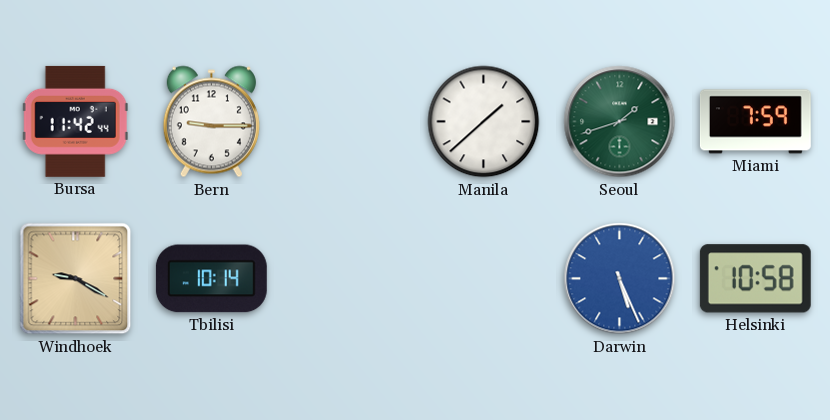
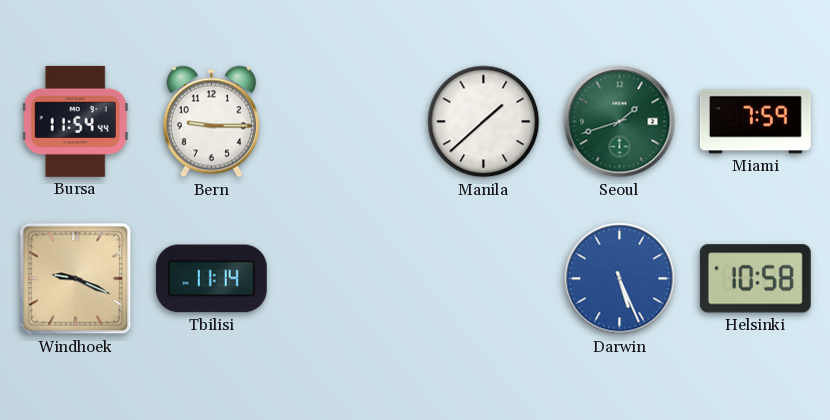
Bursa: 11:42 -> 11:54
Windhoek: 9:20 -> 9:19
Tbilisi: 10:14 -> 11:14
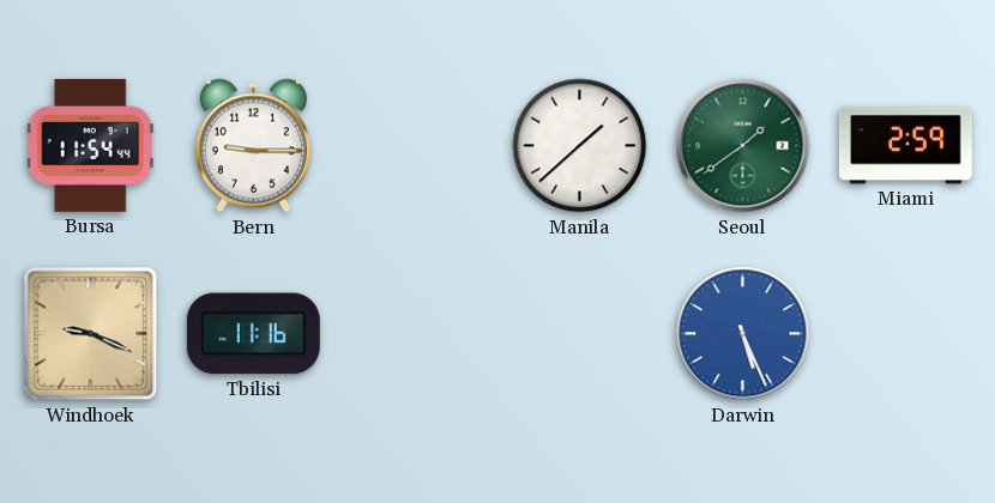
Seoul: 1:42 -> 1:39
Miami: 7:59 -> 2:59
Tbilisi: 11:14 -> 11:16
Helsinki: 10:58 -> none
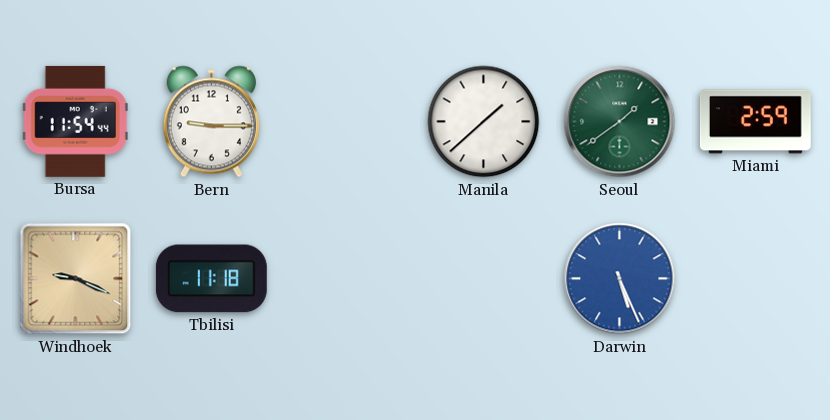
Tbilisi: 11:16 -> 11:18
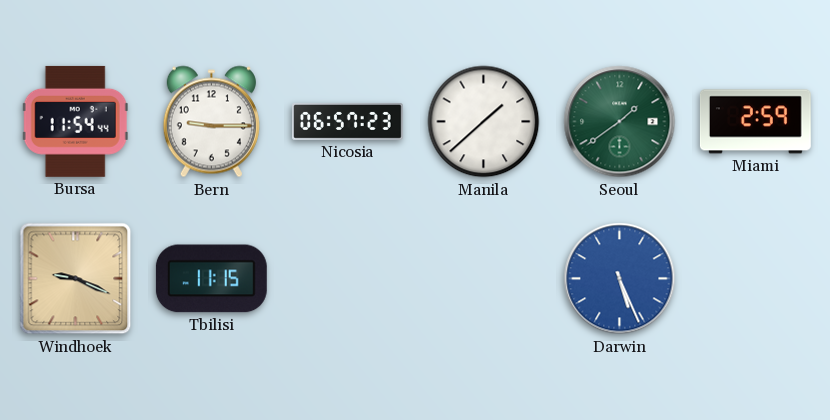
Nicosia: none -> 06:57
Tbilisi: 11:18 -> 11:15
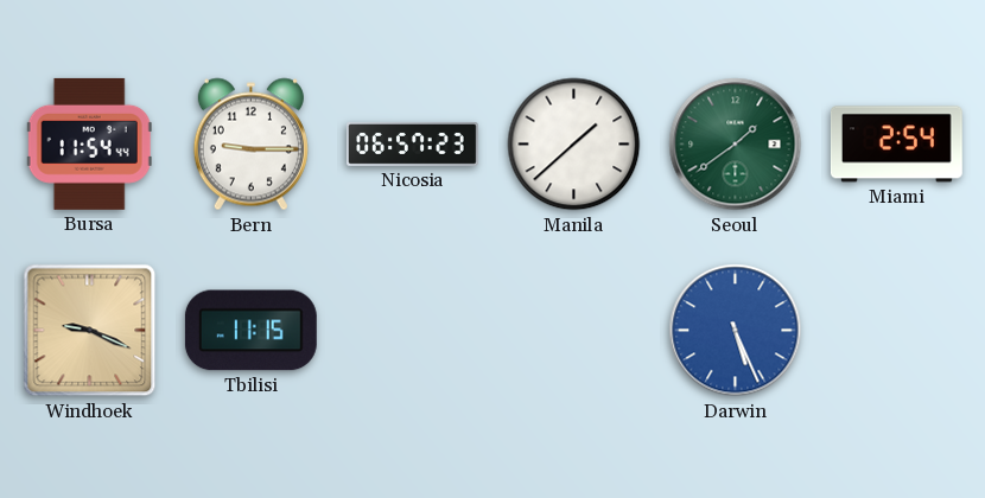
Miami: 2:59 -> 2:54
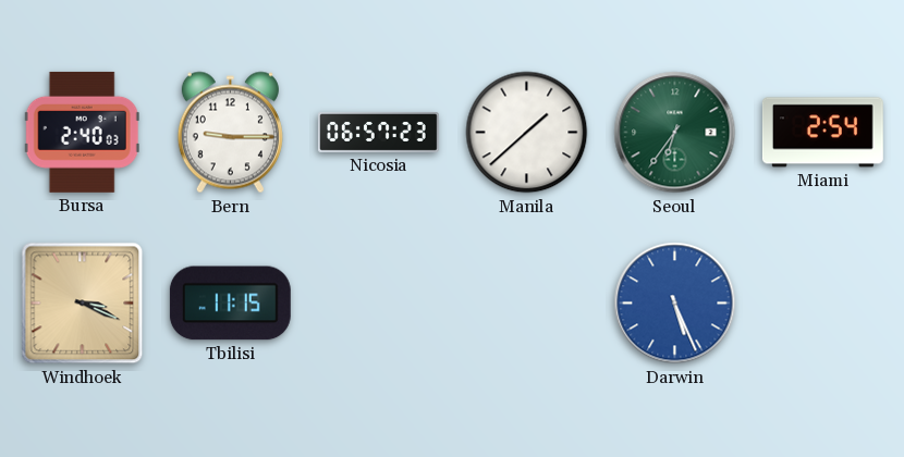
Bursa: 11:54 -> 2:40
Seoul: 1:39 -> 6:36
Windhoek: 9:19 -> 3:19
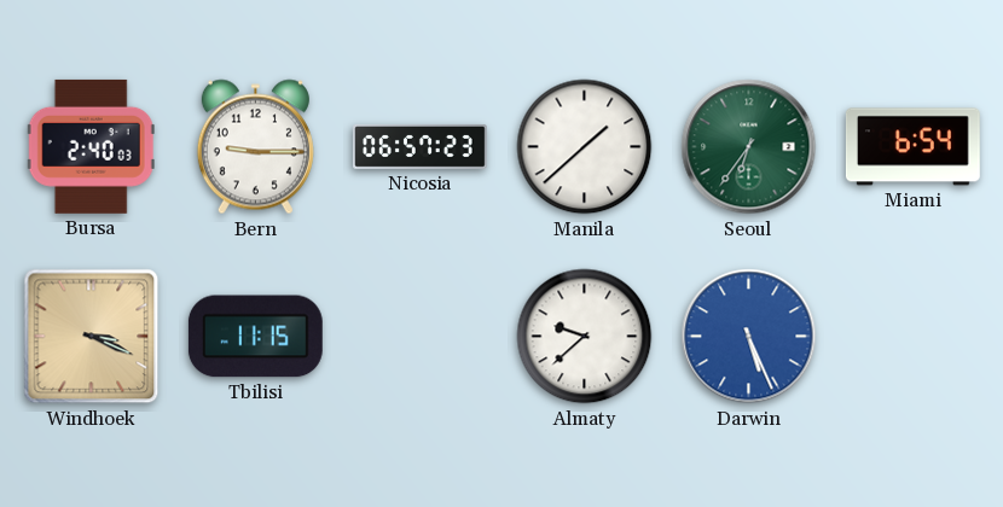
Miami: 2:54 -> 6:54
Almaty: none -> 9:38
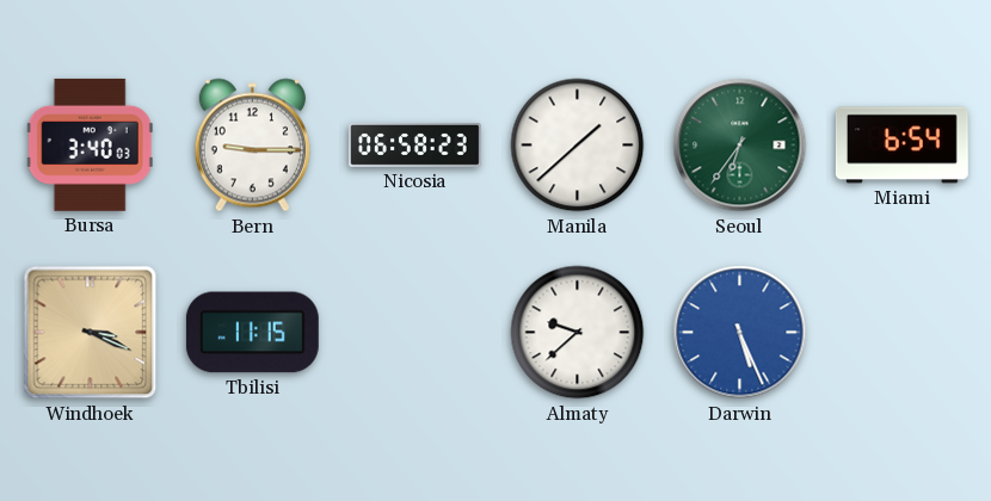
Bursa: 2:40 -> 3:40
Nicosia: 06:57 -> 06:58
